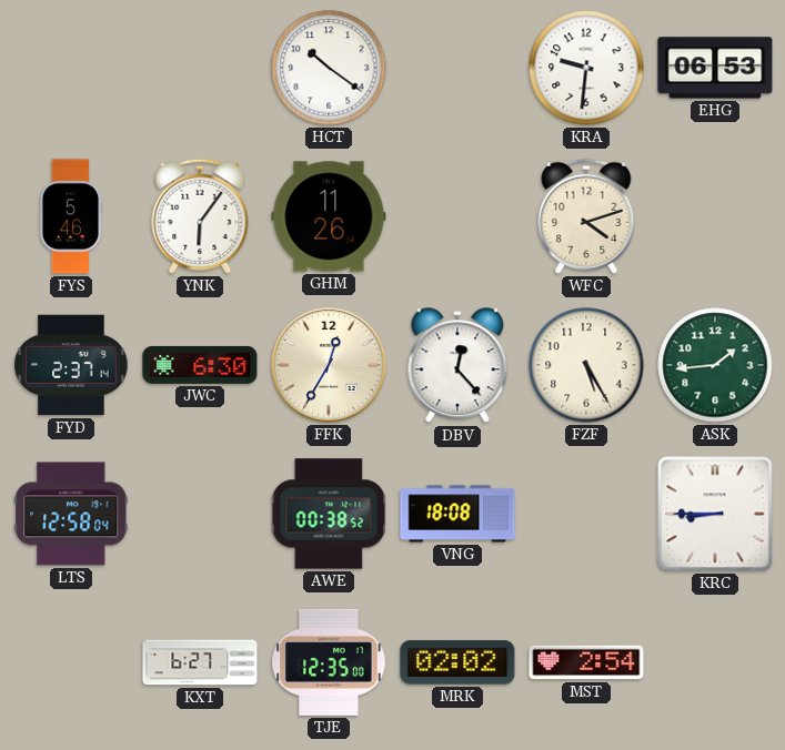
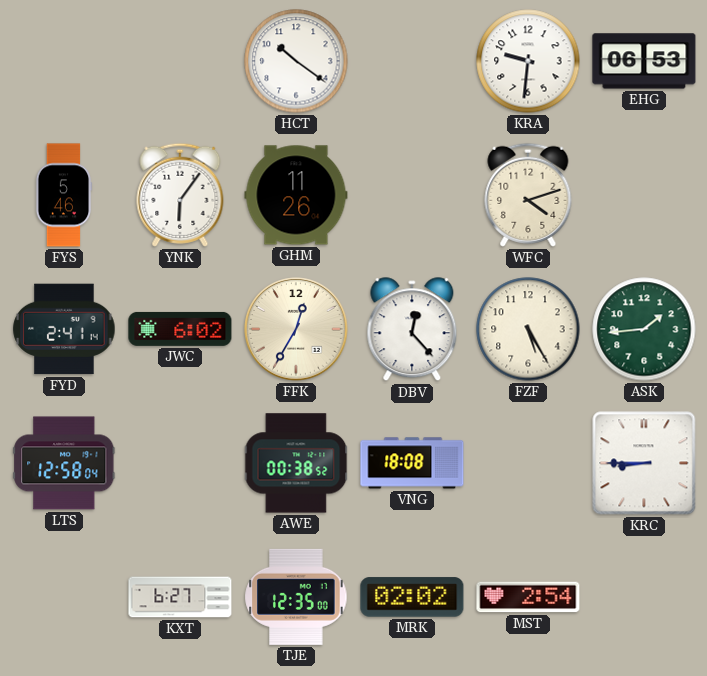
FYD: 2:37 -> 2:41
JWC: 6:30 -> 6:02
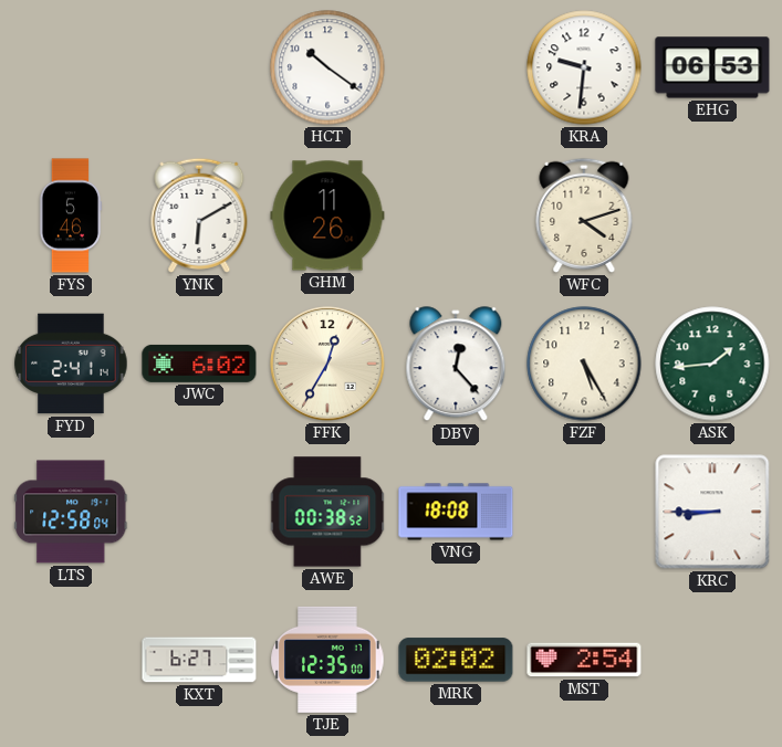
YNK: 6:06 -> 6:10
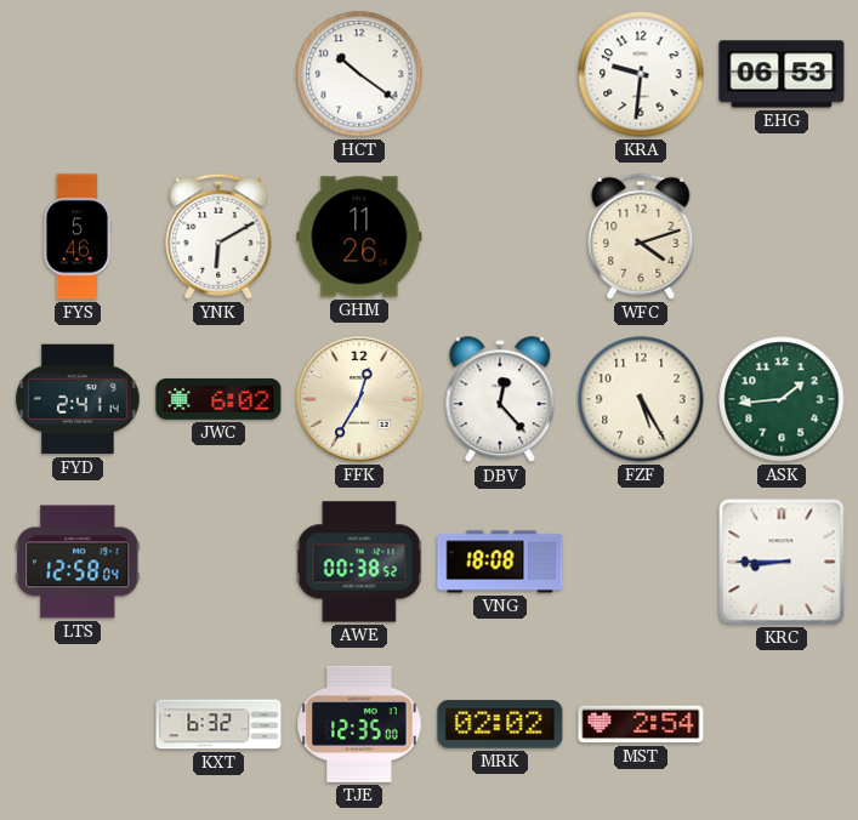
KXT: 6:27 -> 6:32
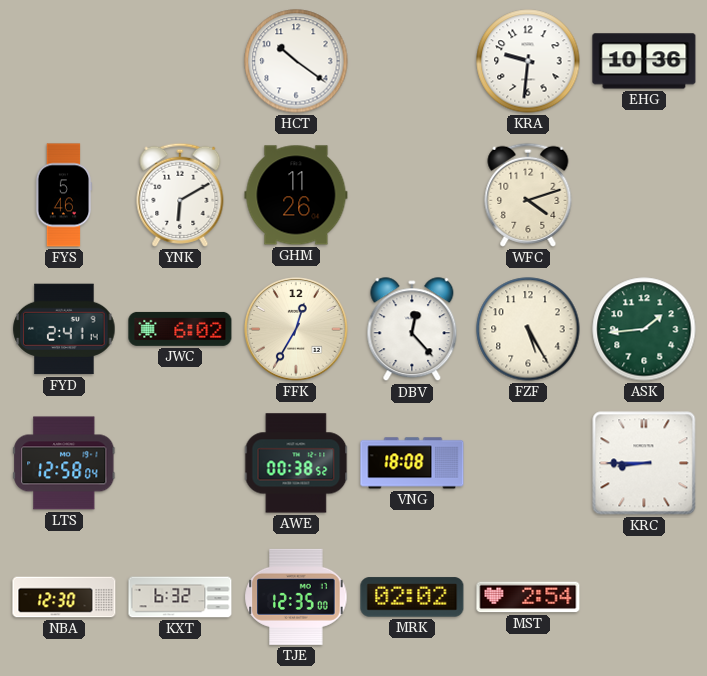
EHG: 06:53 -> 10:36
NBA: none -> 12:30
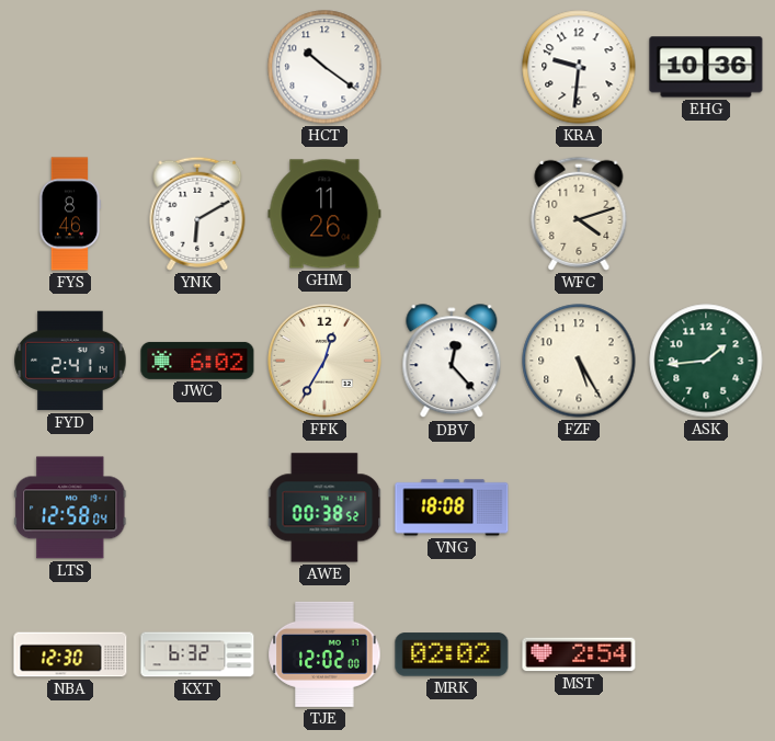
FYS: 5:46 -> 8:46
KRC: 8:45 -> none
TJE: 12:35 -> 12:02
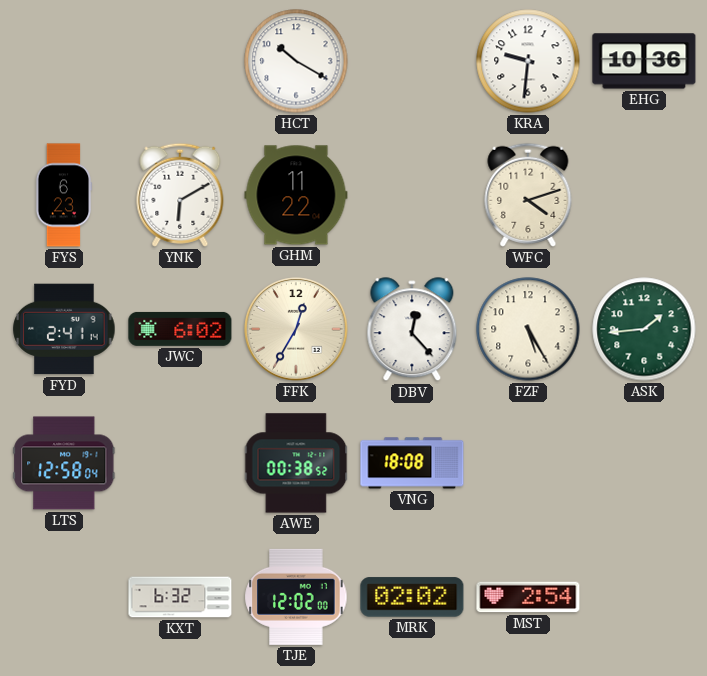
HCT: 10:21 -> 10:20
FYS: 8:46 -> 6:23
GHM: 11:26 -> 11:22
NBA: 12:30 -> none
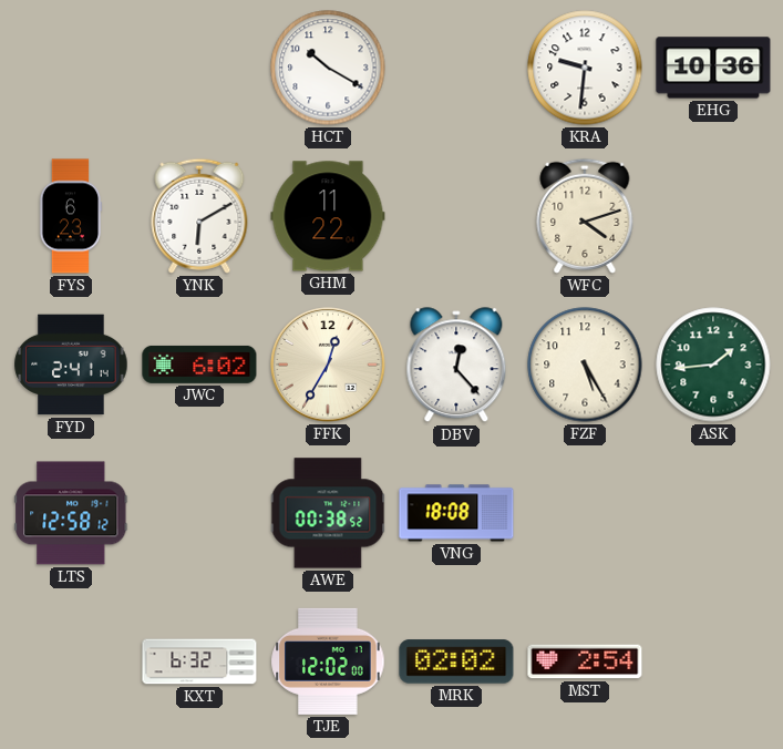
LTS: 12:58:04 -> 12:58:12
